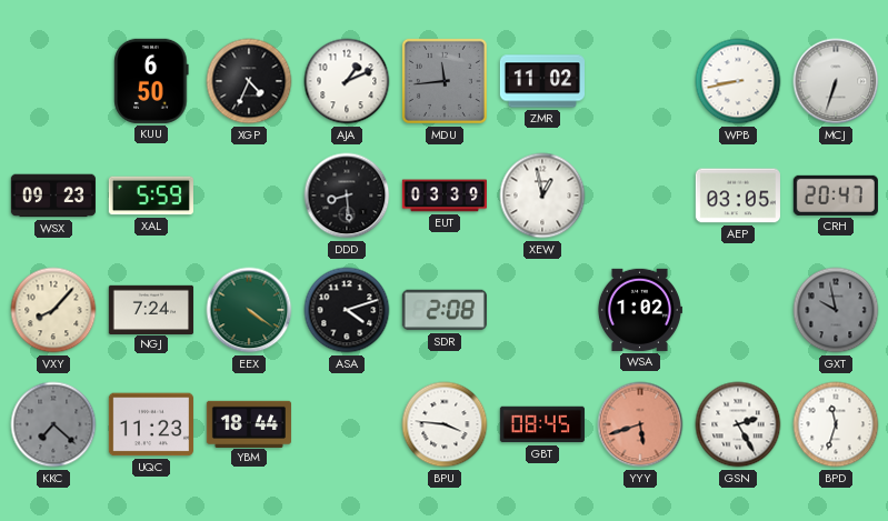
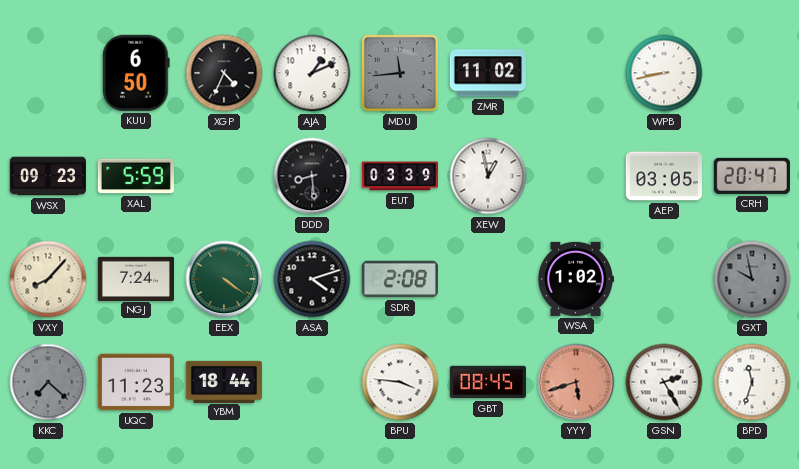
MCJ: 6:33 -> none
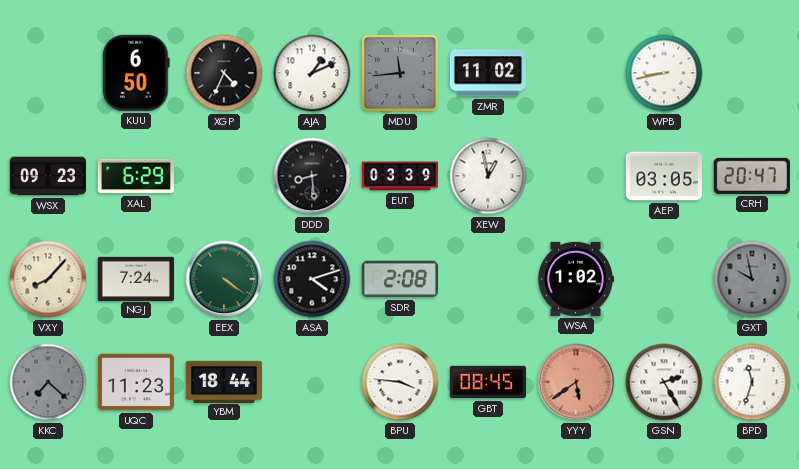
XAL: 5:59 -> 6:29
YYY: 5:42 -> 5:39
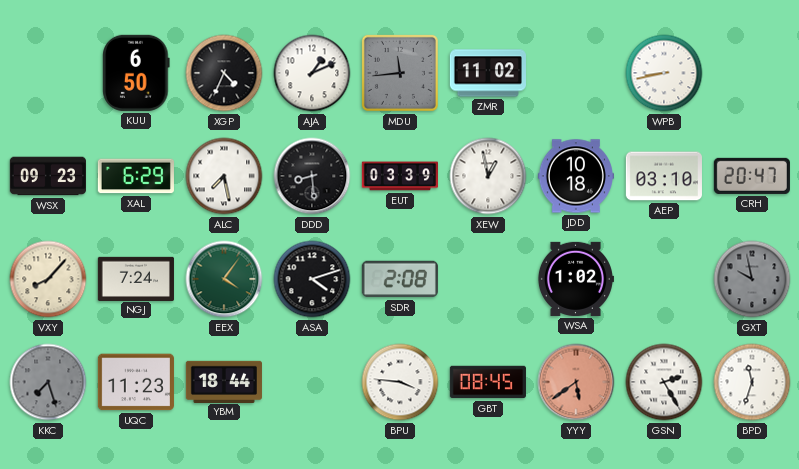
ALC: none -> 7:28
JDD: none -> 10:18
AEP: 03:05 -> 03:10
EEX: 4:21 -> 4:06
KKC: 7:22 -> 7:27
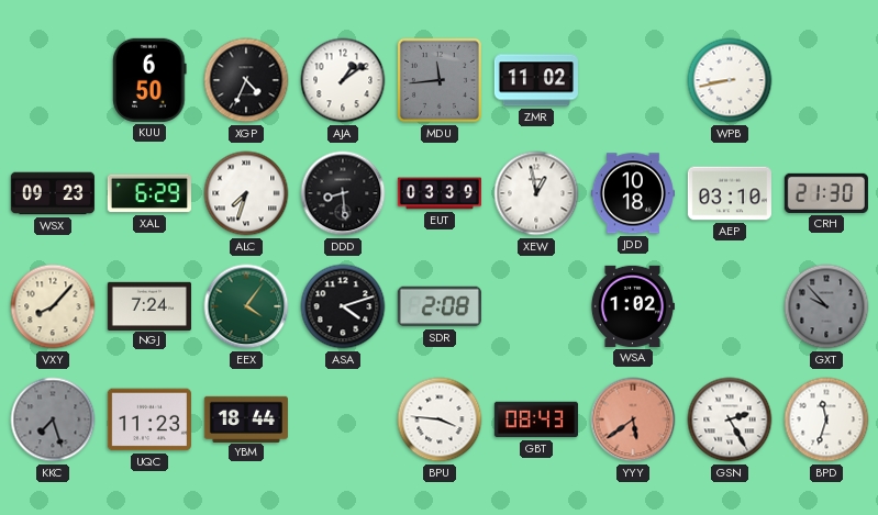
AJA: 1:11 -> 1:09
ALC: 7:28 -> 7:33
CRH: 20:47 -> 21:30
GXT: 9:58 -> 9:53
GBT: 08:45 -> 08:43
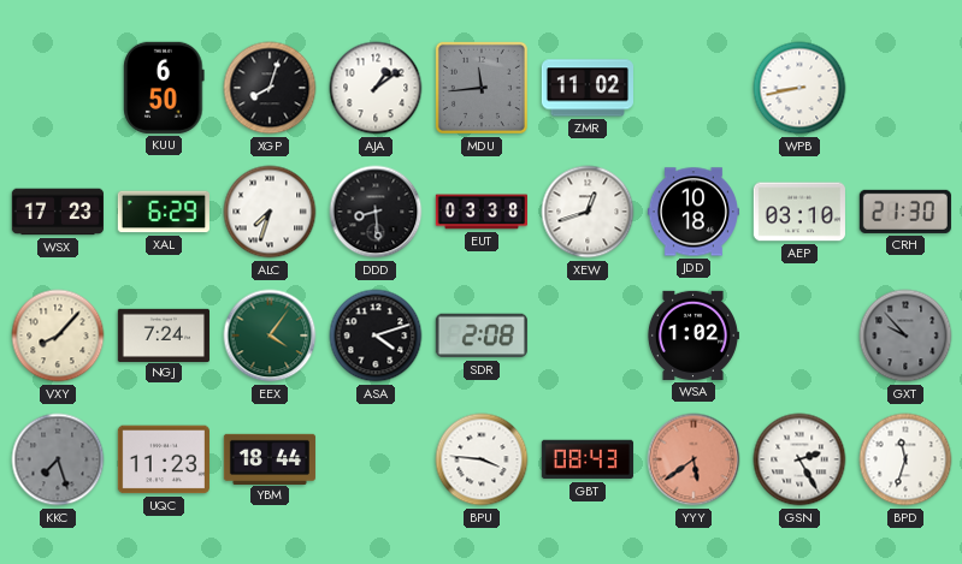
XGP: 4:34 -> 8:03
WSX: 09:23 -> 17:23
EUT: 03:39 -> 03:38
XEW: 12:58 -> 12:42
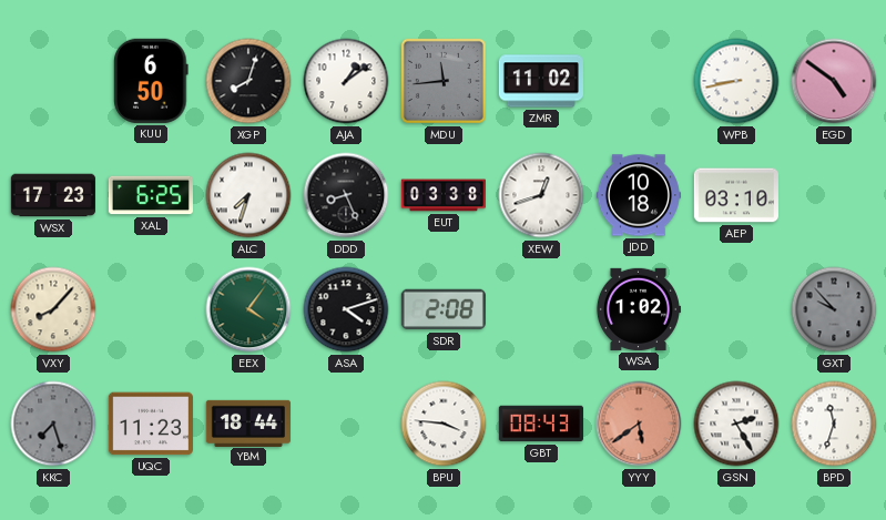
EGD: none -> 4:51
XAL: 6:29 -> 6:25
DDD: 8:29 -> 8:26
CRH: 21:30 -> none
NGJ: 7:24 -> none
